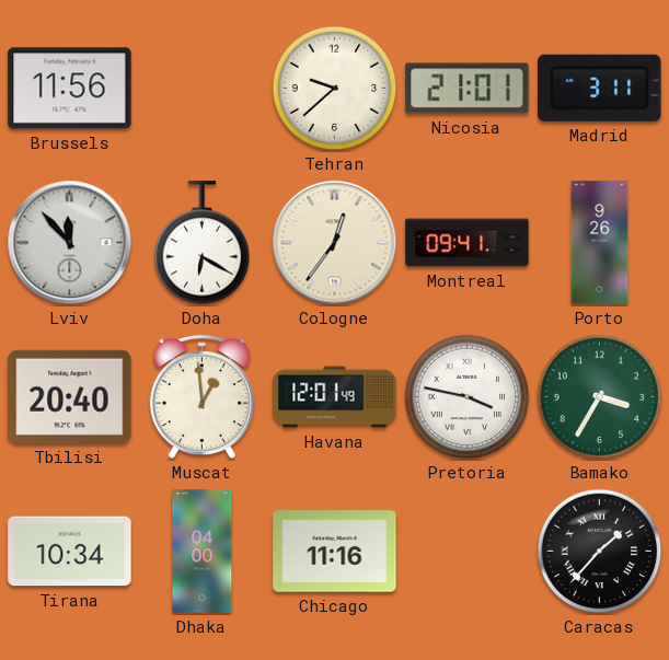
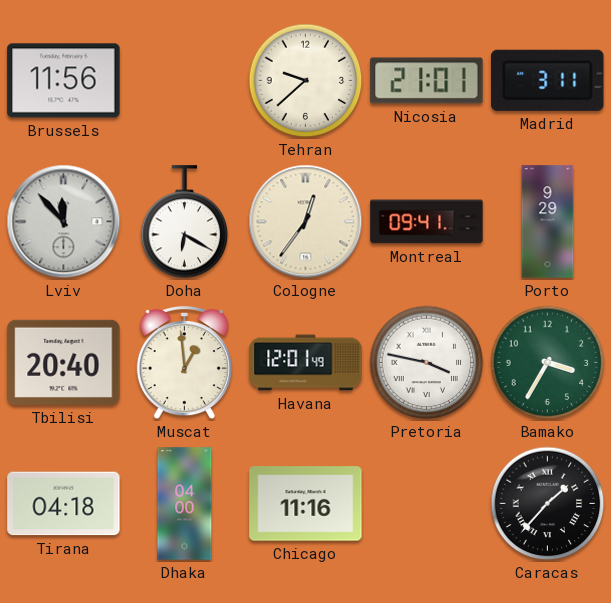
Porto: 9:26 -> 9:29
Tirana: 10:34 -> 04:18
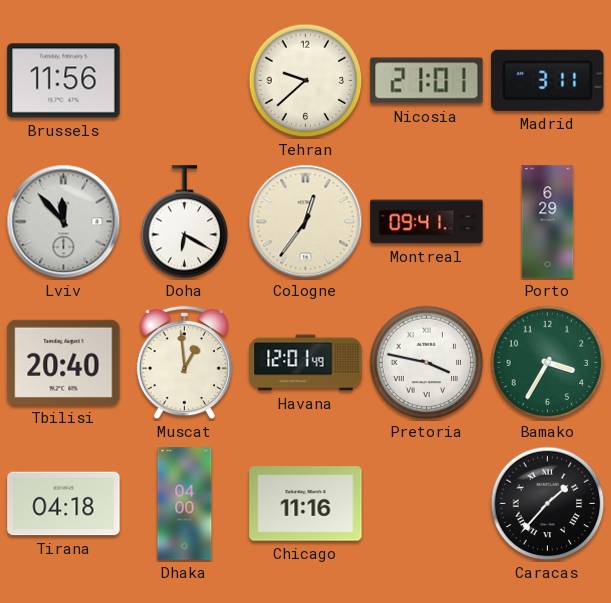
Porto: 9:29 -> 6:29
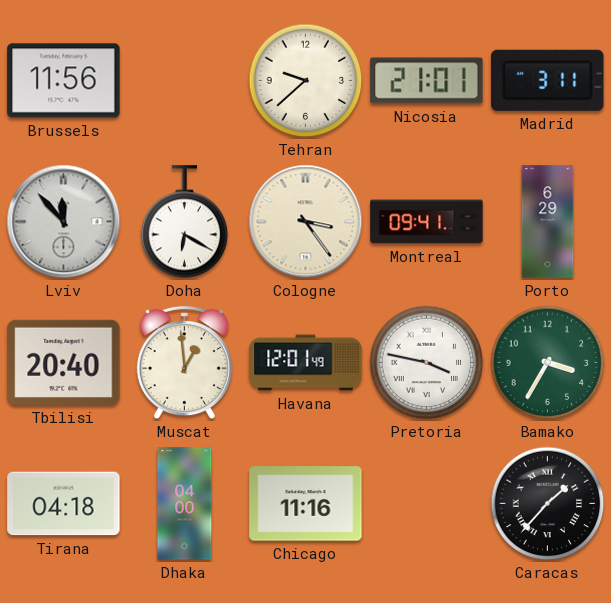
Cologne: 12:36 -> 3:24
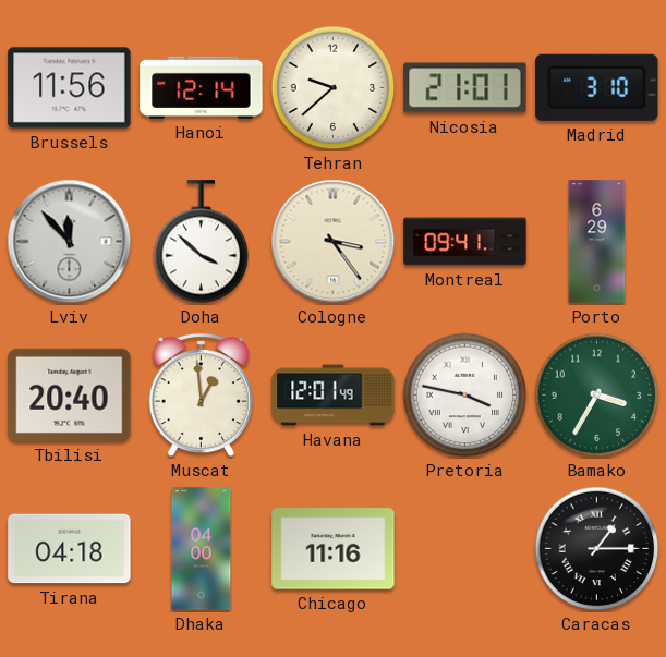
Hanoi: none -> 12:14
Madrid: 3:11 -> 3:10
Doha: 6:20 -> 3:52
Caracas: 1:37 -> 1:15
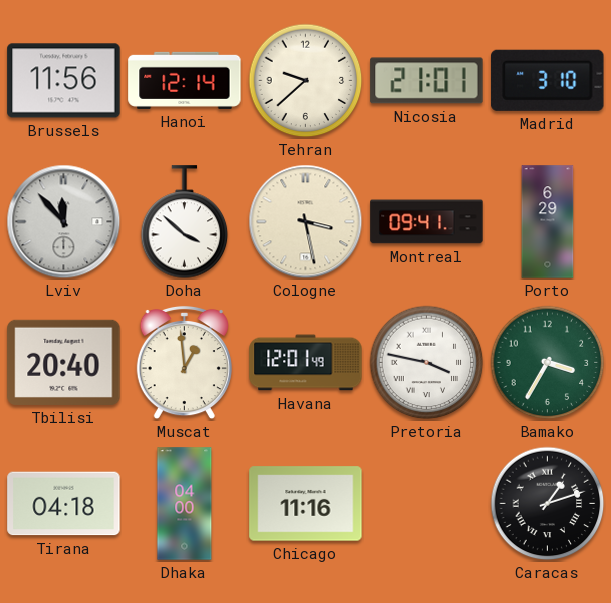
Cologne: 3:24 -> 3:28
Caracas: 1:15 -> 1:12
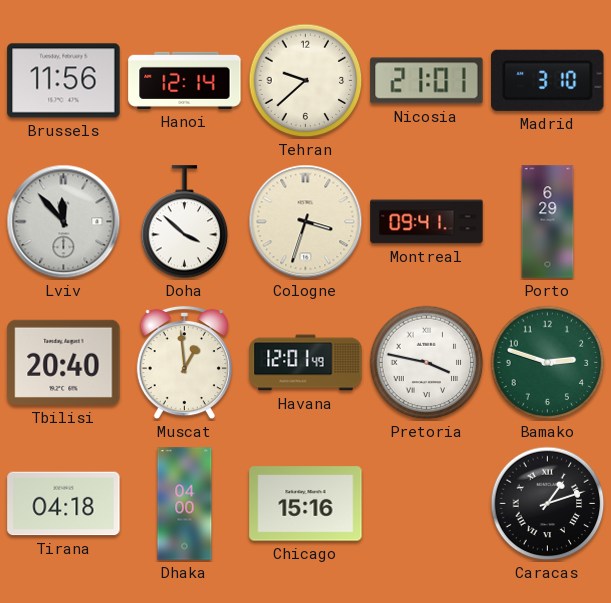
Cologne: 3:28 -> 3:33
Bamako: 3:35 -> 2:48
Chicago: 11:16 -> 15:16
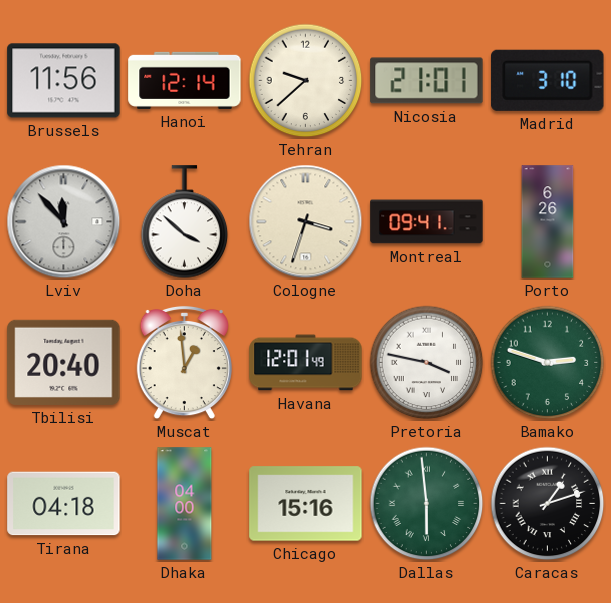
Porto: 6:29 -> 6:26
Dallas: none -> 5:59
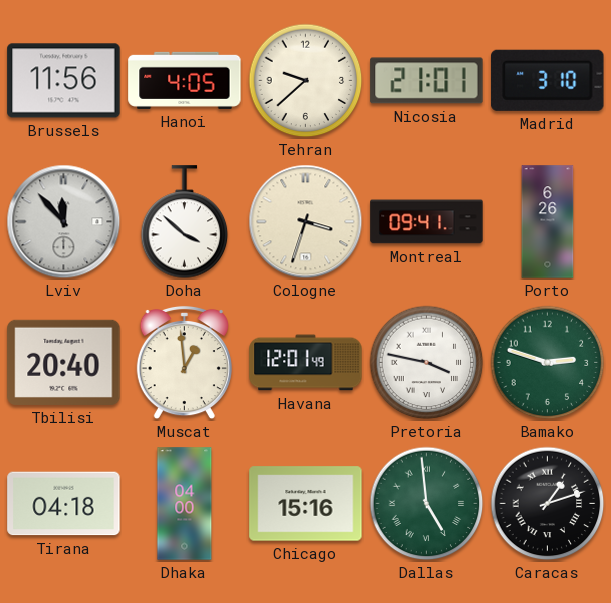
Hanoi: 12:14 -> 4:05
Dallas: 5:59 -> 4:59
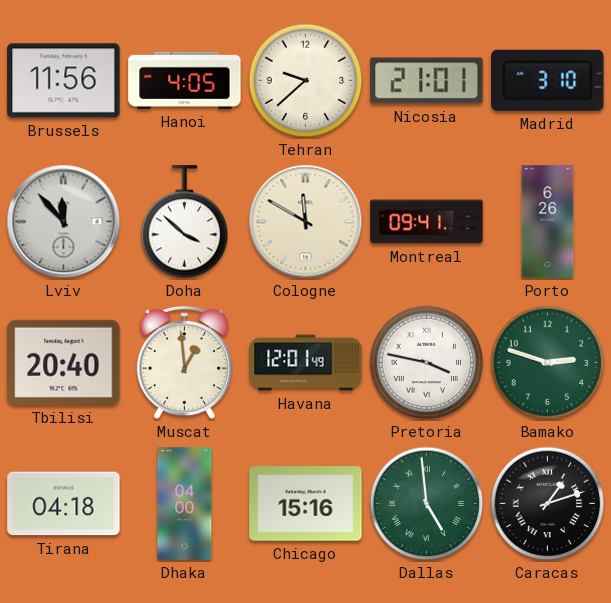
Cologne: 3:33 -> 11:50
